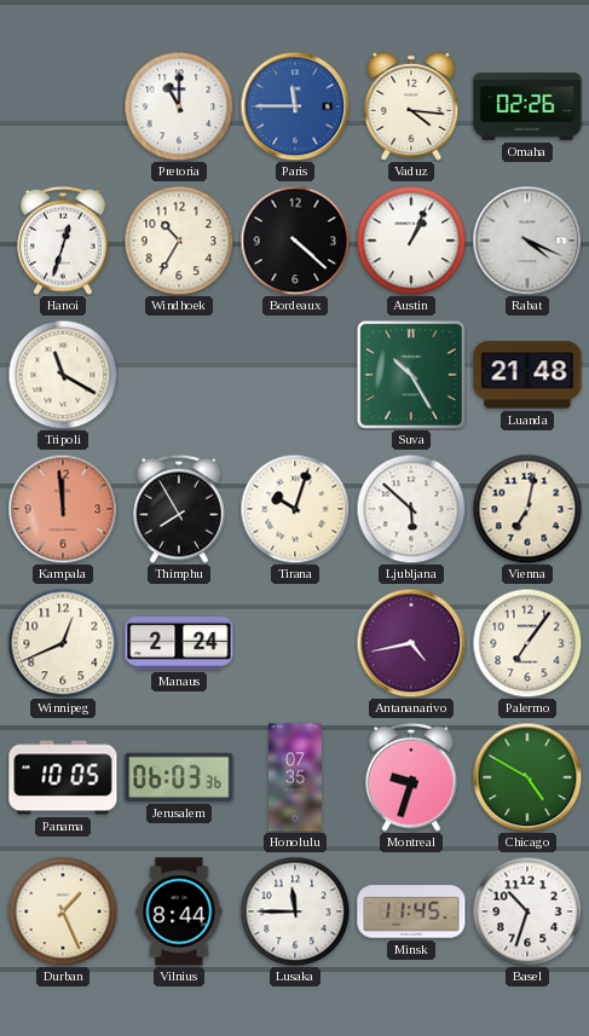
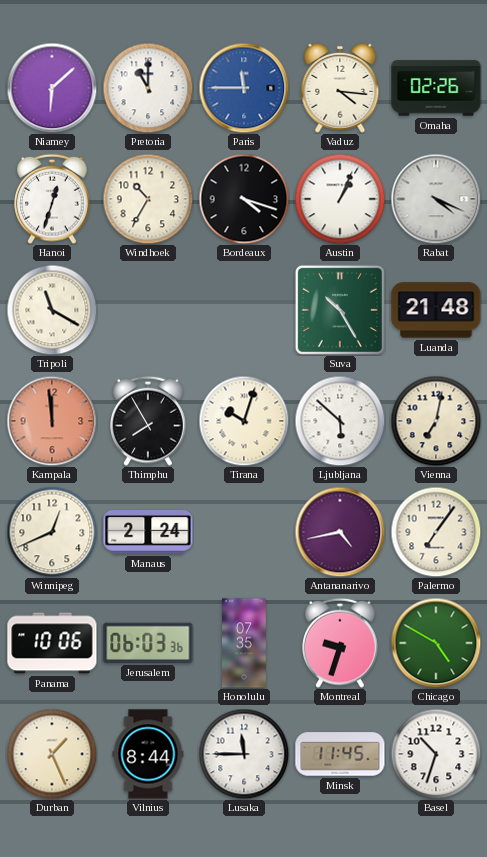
Niamey: none -> 6:08
Bordeaux: 4:22 -> 4:18
Panama: 10:05 -> 10:06
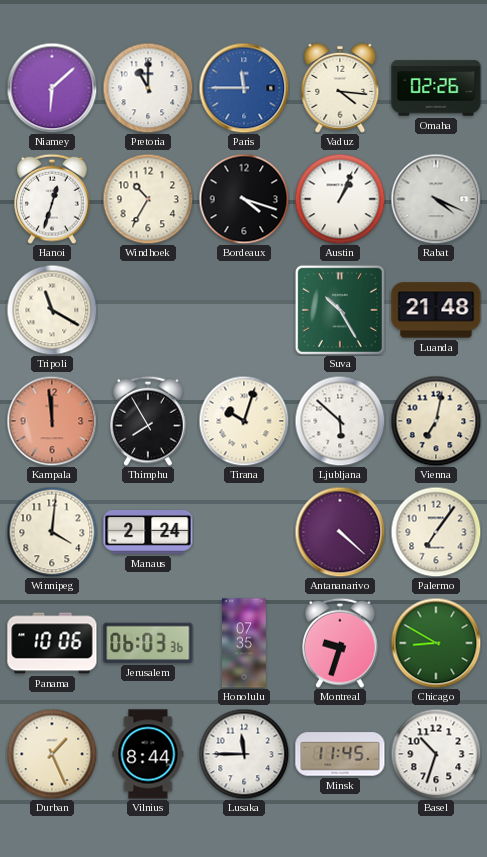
Winnipeg: 12:41 -> 4:01
Antananarivo: 4:43 -> 4:22
Chicago: 4:50 -> 8:50
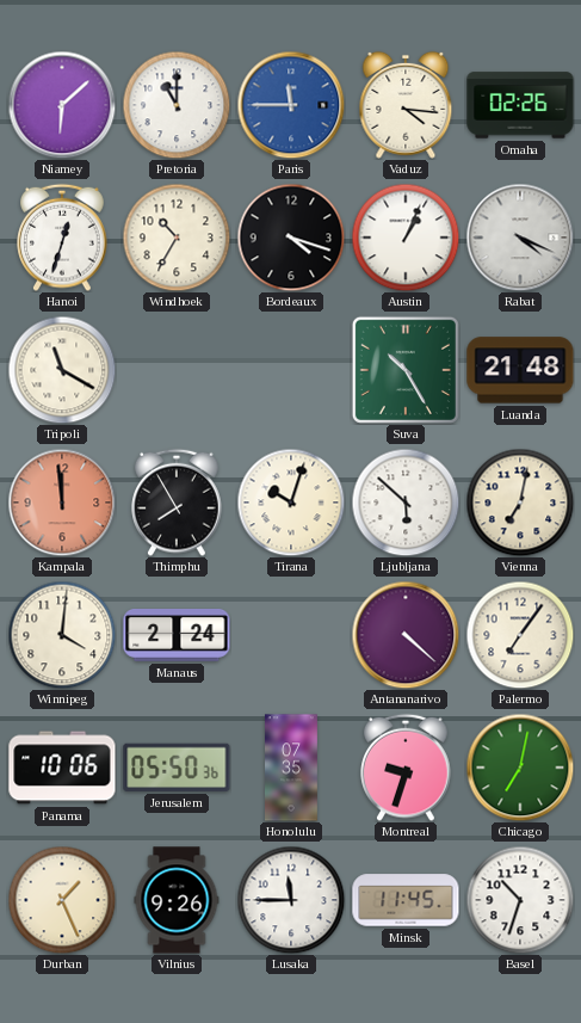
Jerusalem: 06:03 -> 05:50
Chicago: 8:50 -> 7:02
Vilnius: 8:44 -> 9:26
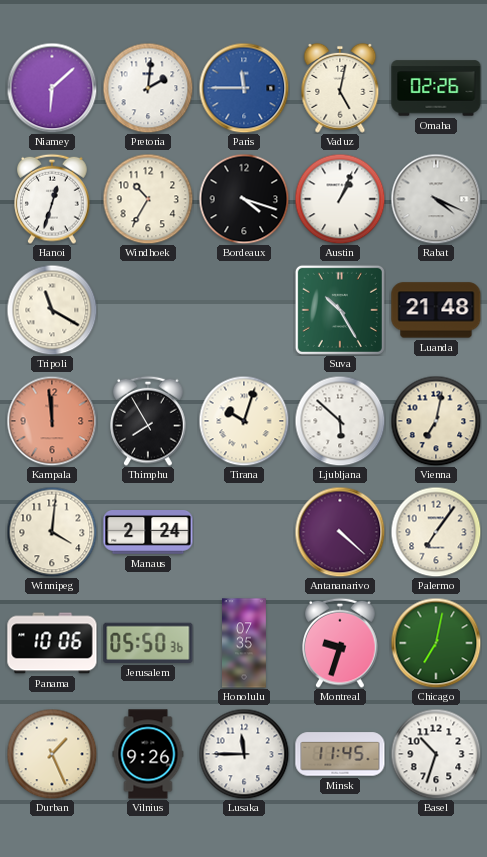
Pretoria: 11:00 -> 2:01
Vaduz: 4:16 -> 5:02
